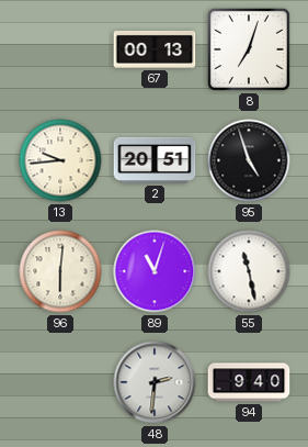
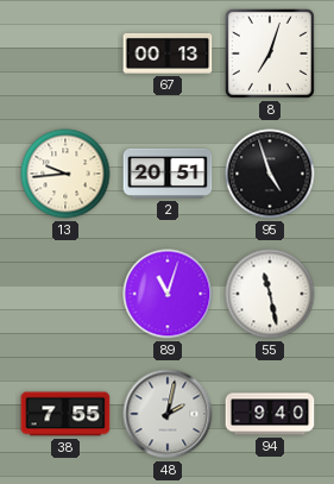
96: 6:01 -> none
38: none -> 7:55
48: 2:31 -> 2:02
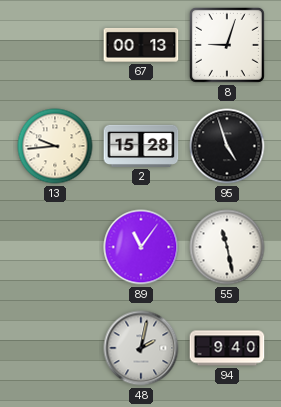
8: 7:03 -> 9:03
2: 20:51 -> 15:28
89: 11:03 -> 11:06
38: 7:55 -> none
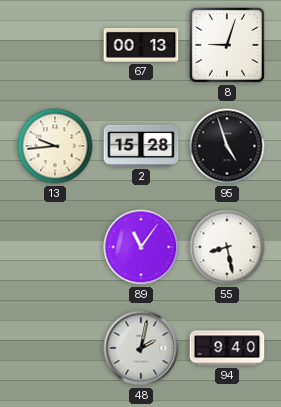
55: 11:28 -> 8:28
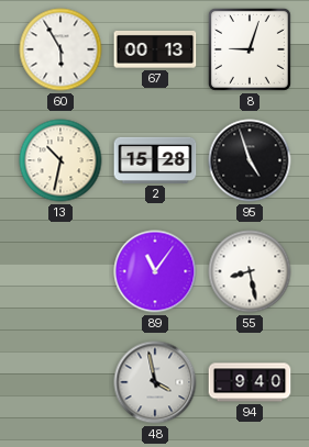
60: none -> 5:55
13: 9:44 -> 10:32
48: 2:02 -> 3:58
